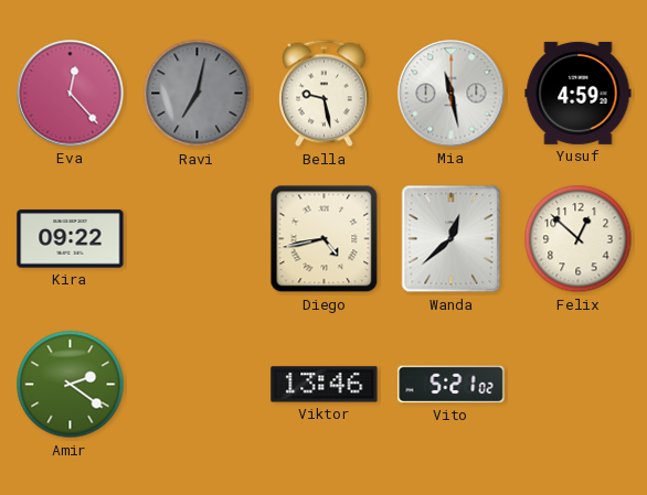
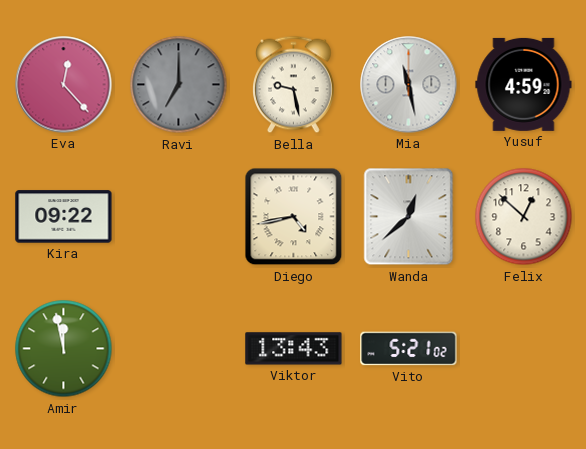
Ravi: 7:02 -> 7:00
Amir: 2:21 -> 11:58
Viktor: 13:46 -> 13:43
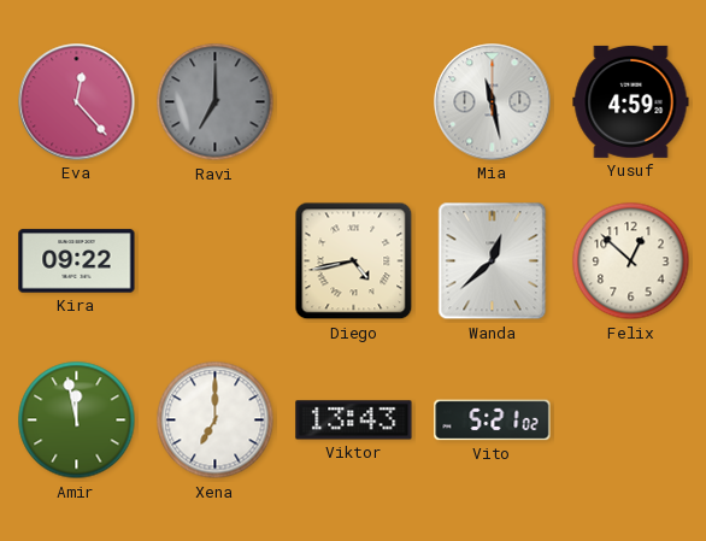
Bella: 9:28 -> none
Xena: none -> 7:00
